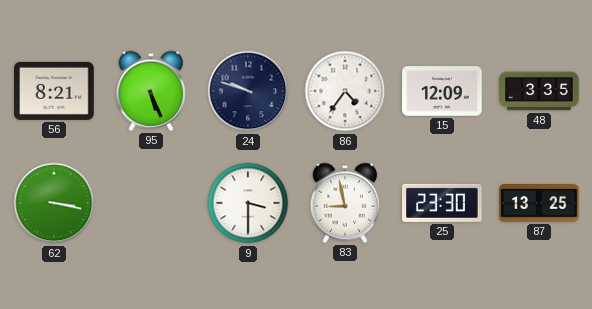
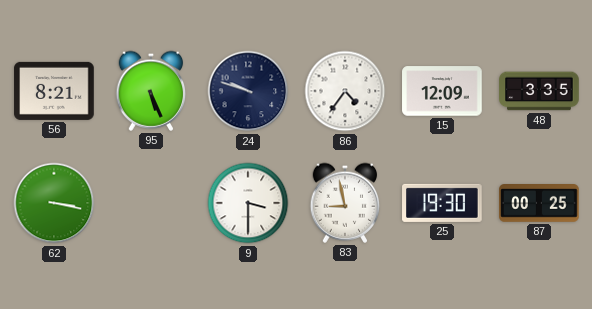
25: 23:30 -> 19:30
87: 13:25 -> 00:25
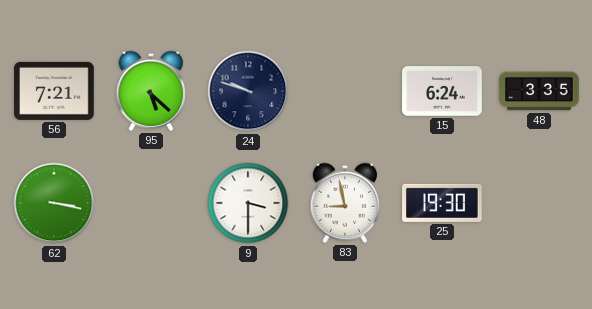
56: 8:21 -> 7:21
95: 5:26 -> 5:22
86: 4:36 -> none
15: 12:09 -> 6:24
87: 00:25 -> none
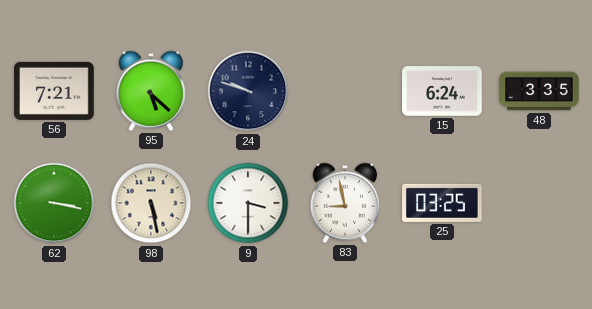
98: none -> 5:28
25: 19:30 -> 03:25
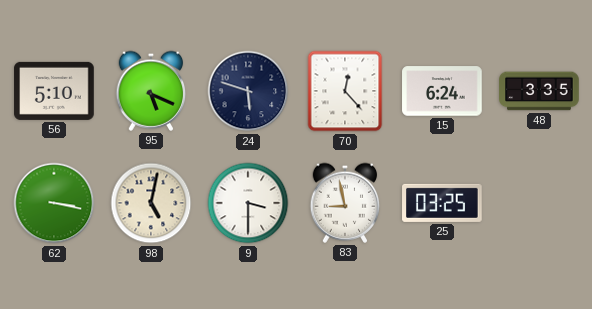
56: 7:21 -> 5:10
95: 5:22 -> 5:19
24: 9:48 -> 5:48
70: none -> 12:23
98: 5:28 -> 5:02
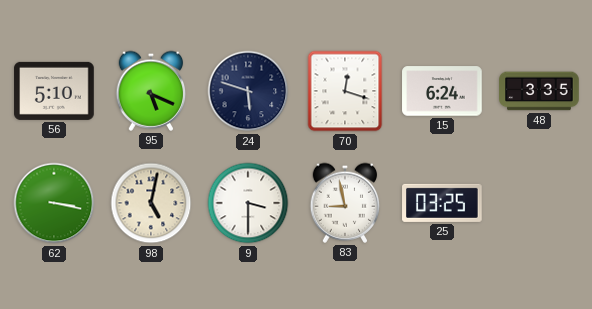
70: 12:23 -> 12:18
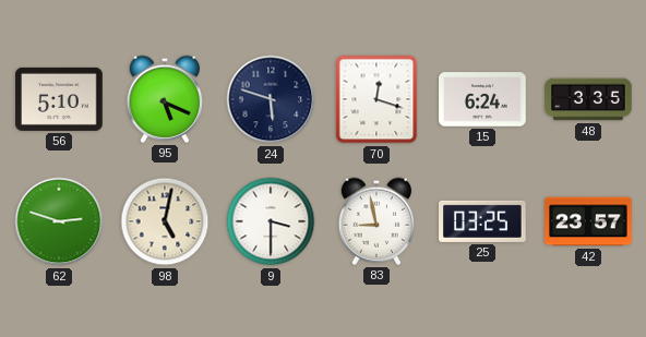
62: 3:17 -> 2:48
42: none -> 23:57
